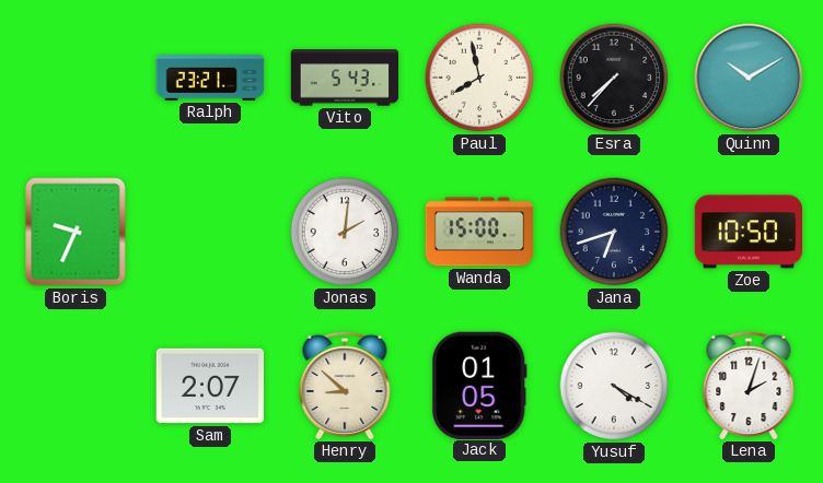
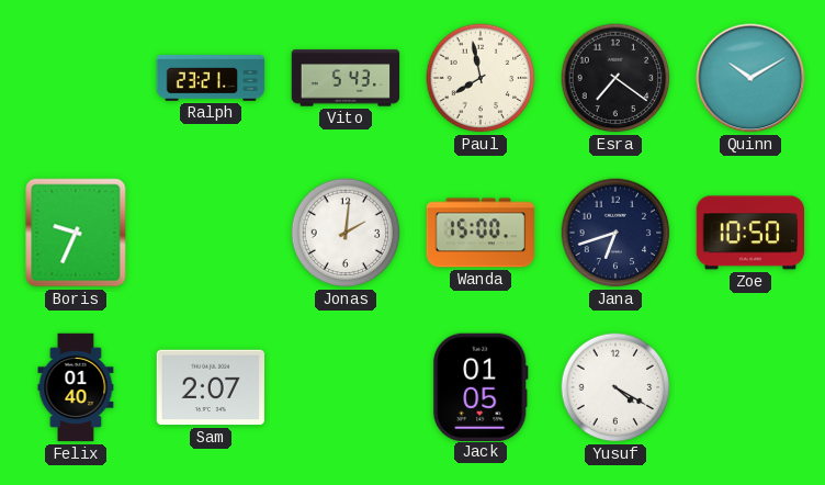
Esra: 7:37 -> 7:21
Felix: none -> 01:40
Henry: 8:52 -> none
Lena: 2:03 -> none
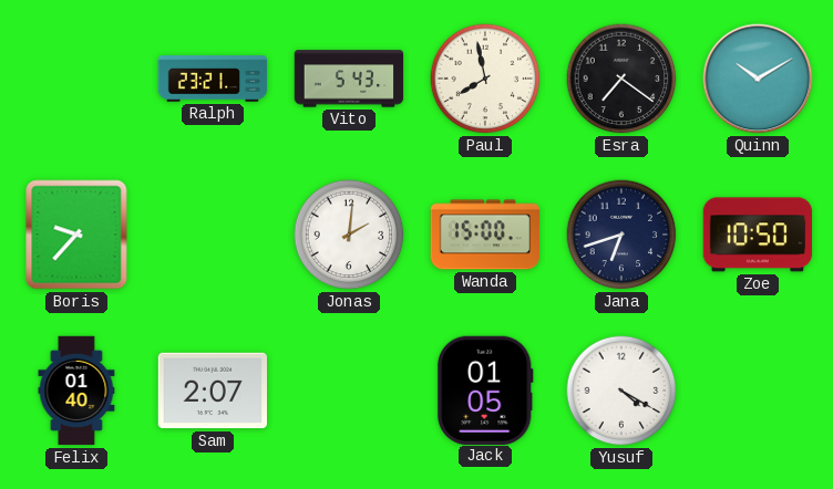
Boris: 9:34 -> 9:37
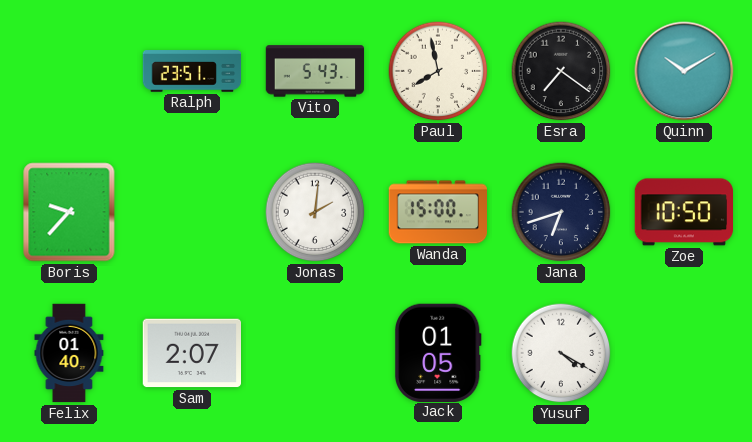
Ralph: 23:21 -> 23:51
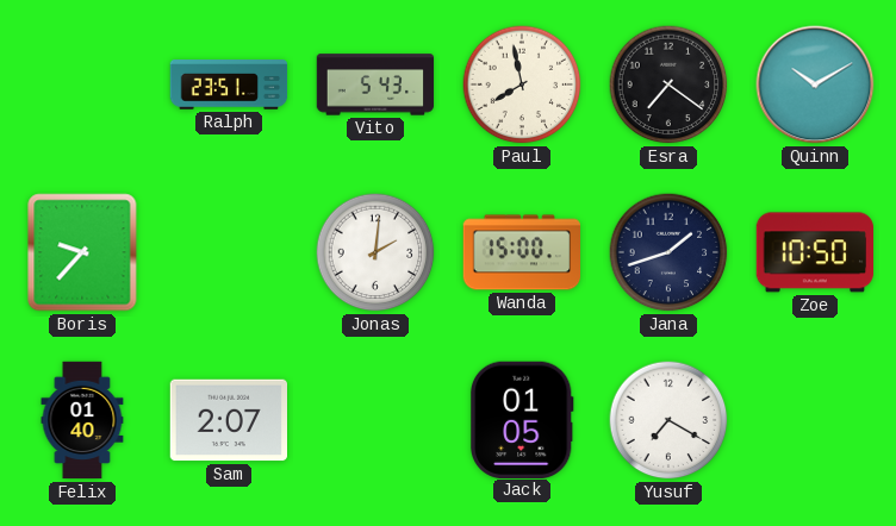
Jana: 6:42 -> 1:42
Yusuf: 4:20 -> 7:20
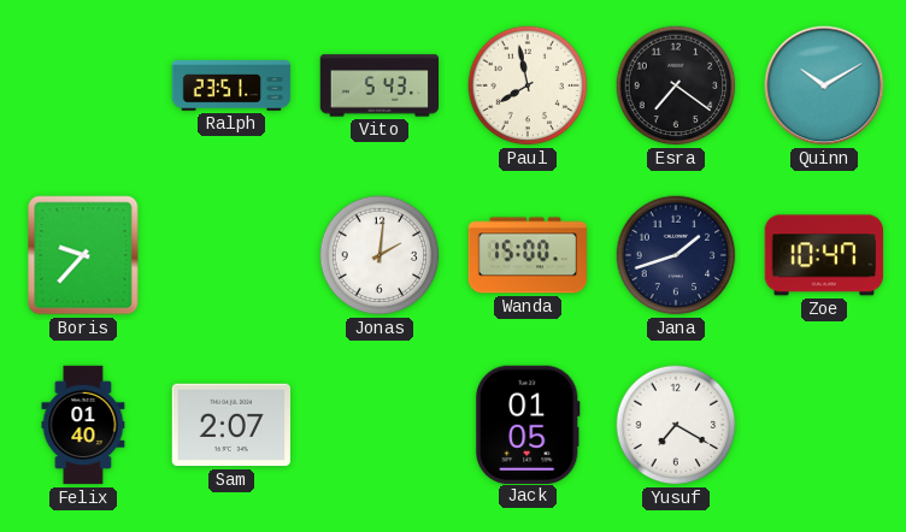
Zoe: 10:50 -> 10:47
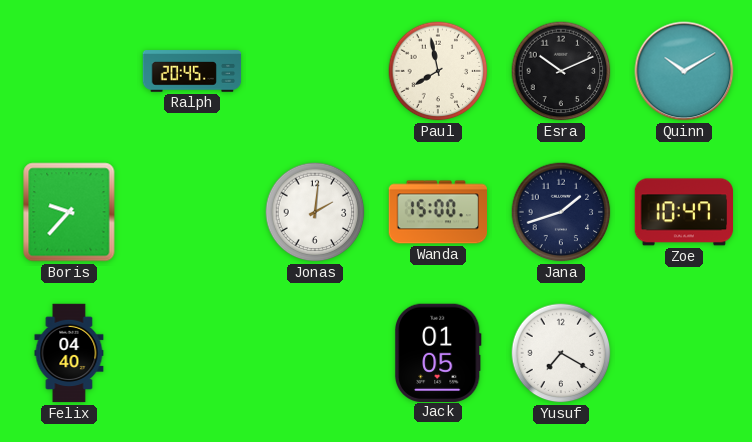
Ralph: 23:51 -> 20:45
Vito: 5:43 -> none
Esra: 7:21 -> 10:11
Felix: 01:40 -> 04:40
Sam: 2:07 -> none
